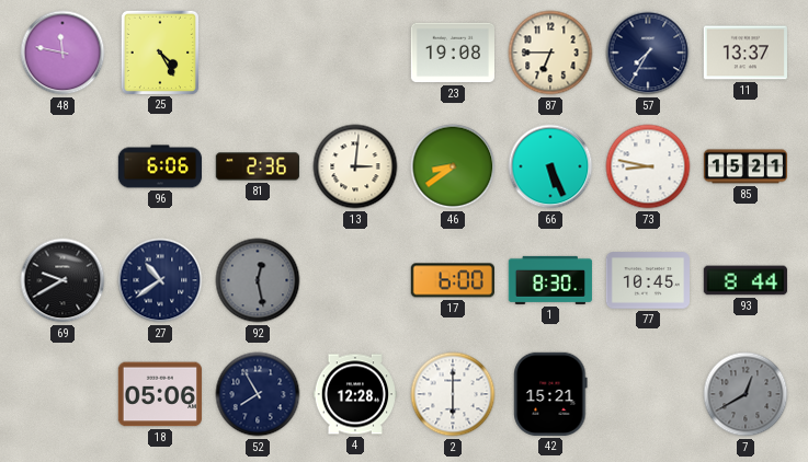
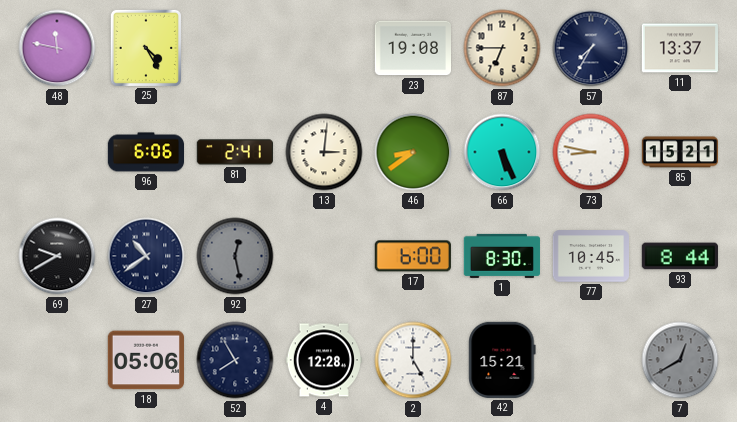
81: 2:36 -> 2:41
2: 6:00 -> 5:00
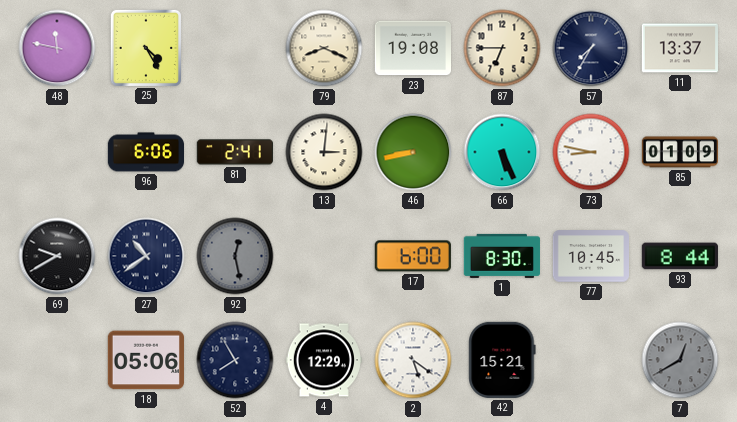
79: none -> 8:19
46: 8:39 -> 8:43
85: 15:21 -> 01:09
4: 12:28 -> 12:29
2: 5:00 -> 5:21
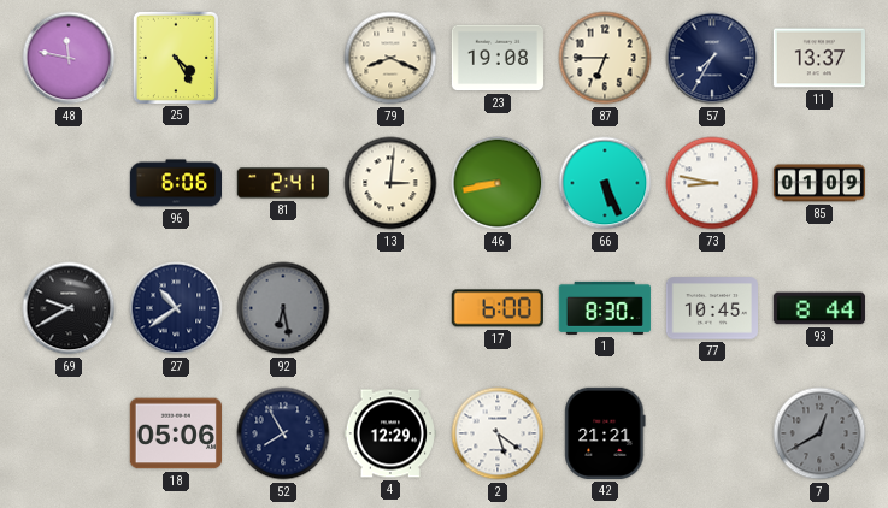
92: 12:28 -> 6:28
42: 15:21 -> 21:21
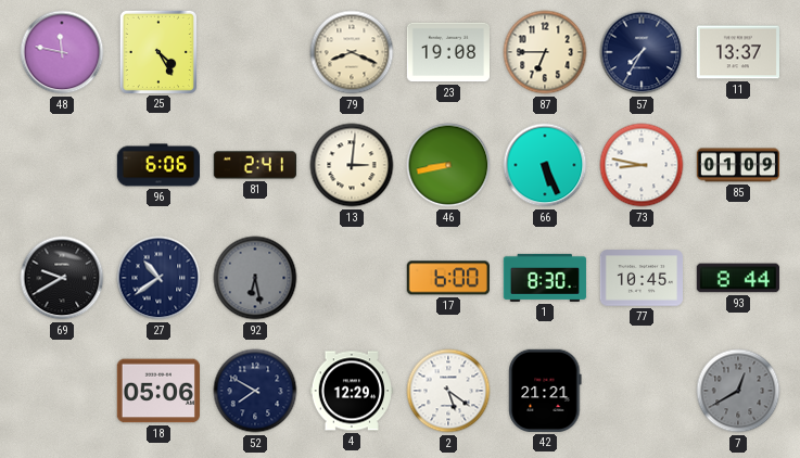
52: 7:55 -> 7:50
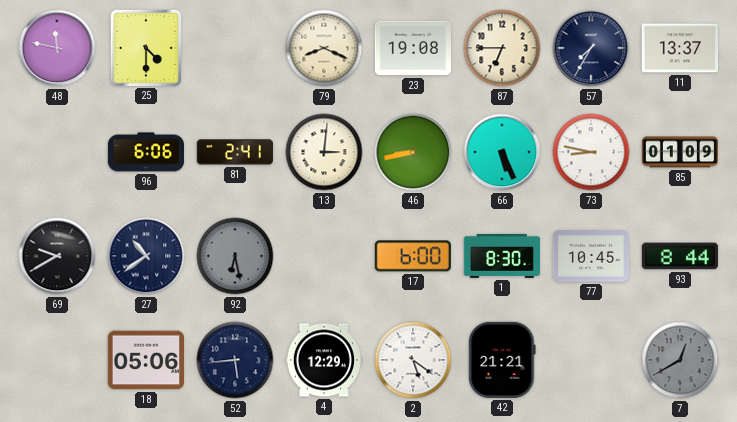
25: 4:25 -> 4:30
52: 7:50 -> 5:44
